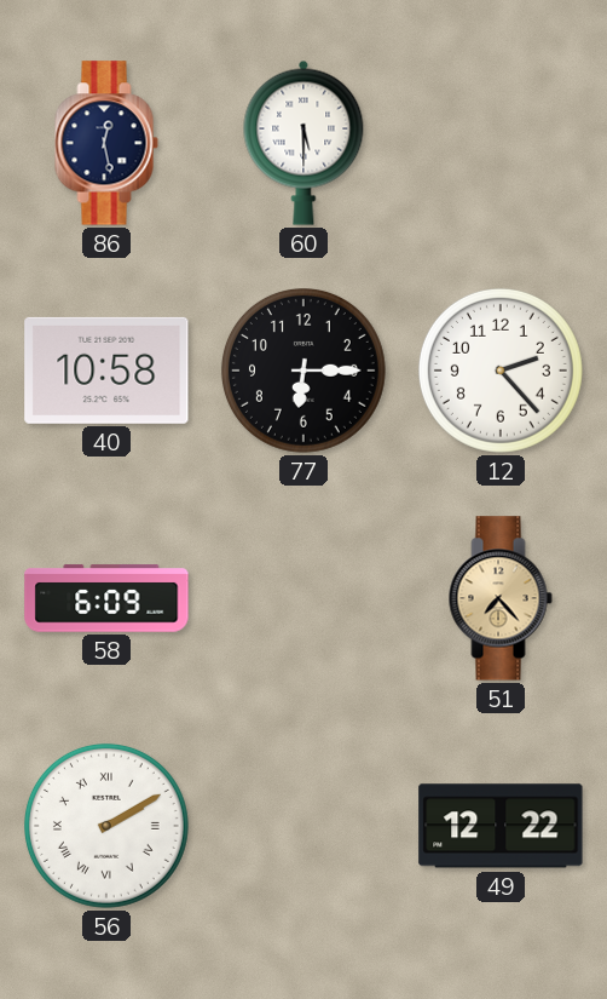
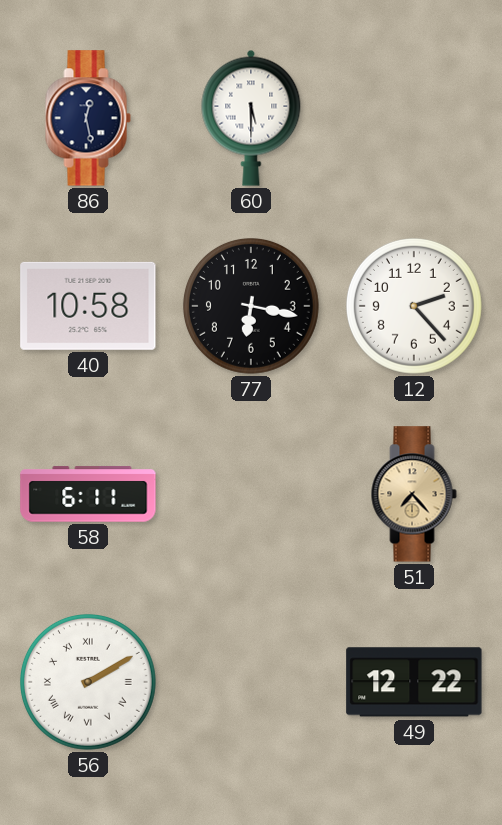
77: 6:15 -> 6:17
58: 6:09 -> 6:11
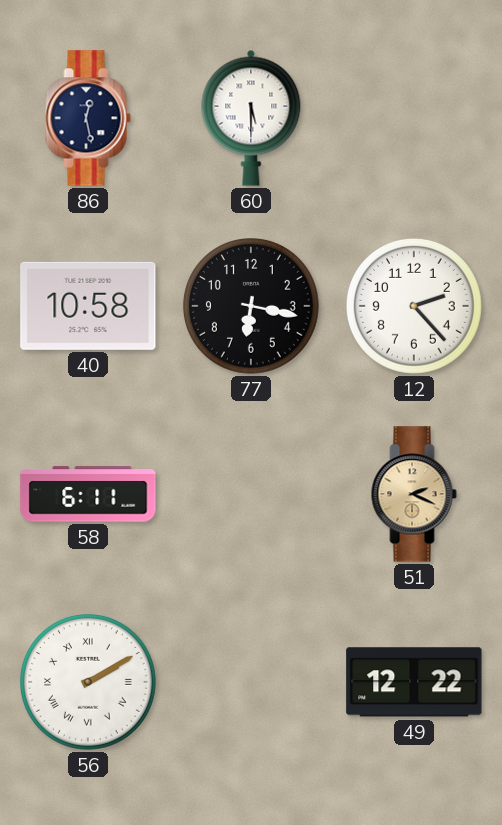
51: 7:23 -> 2:19
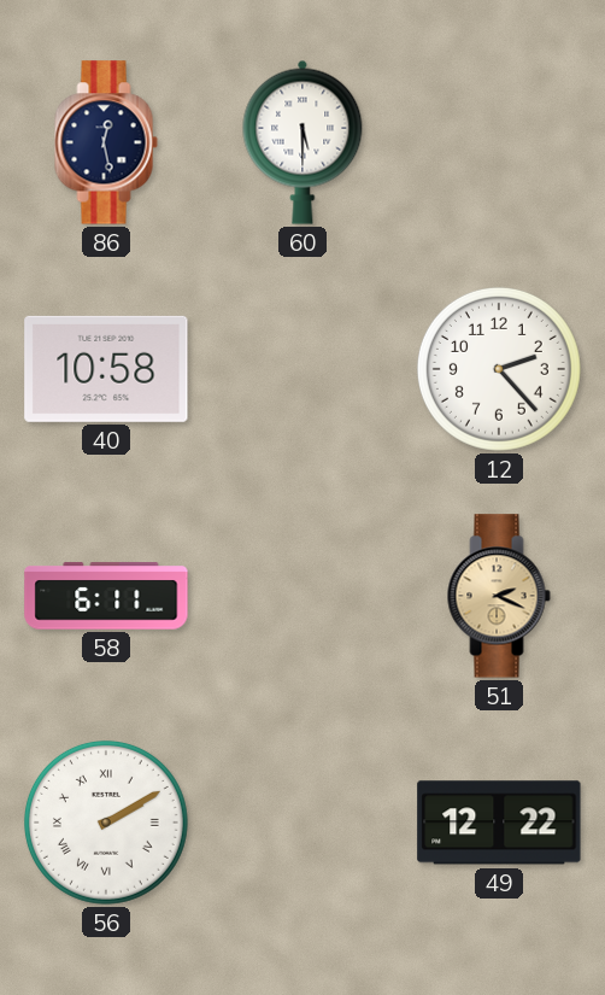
77: 6:17 -> none
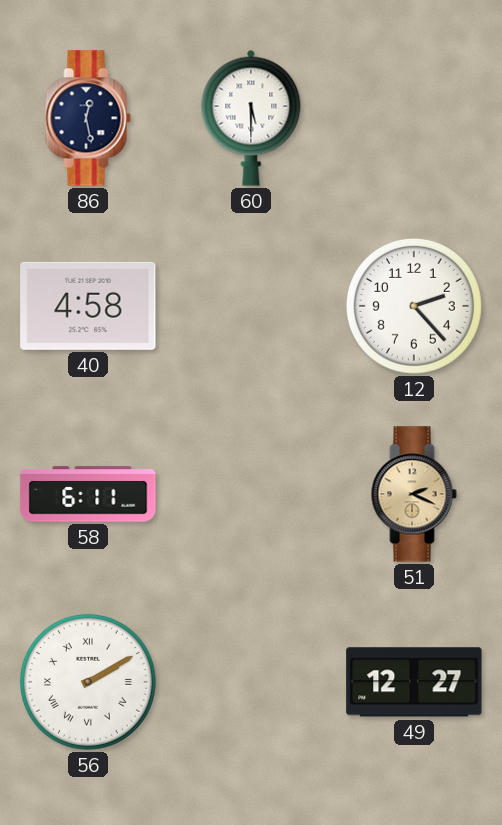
40: 10:58 -> 4:58
49: 12:22 -> 12:27
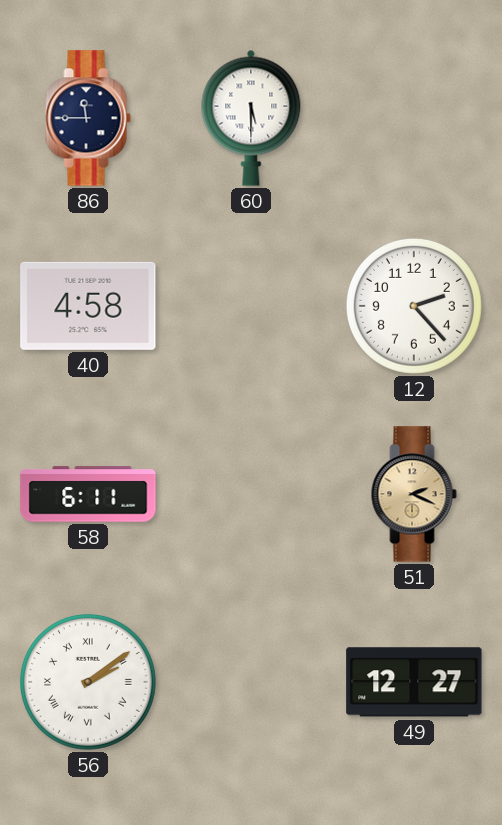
86: 12:28 -> 11:45
56: 2:10 -> 2:09
